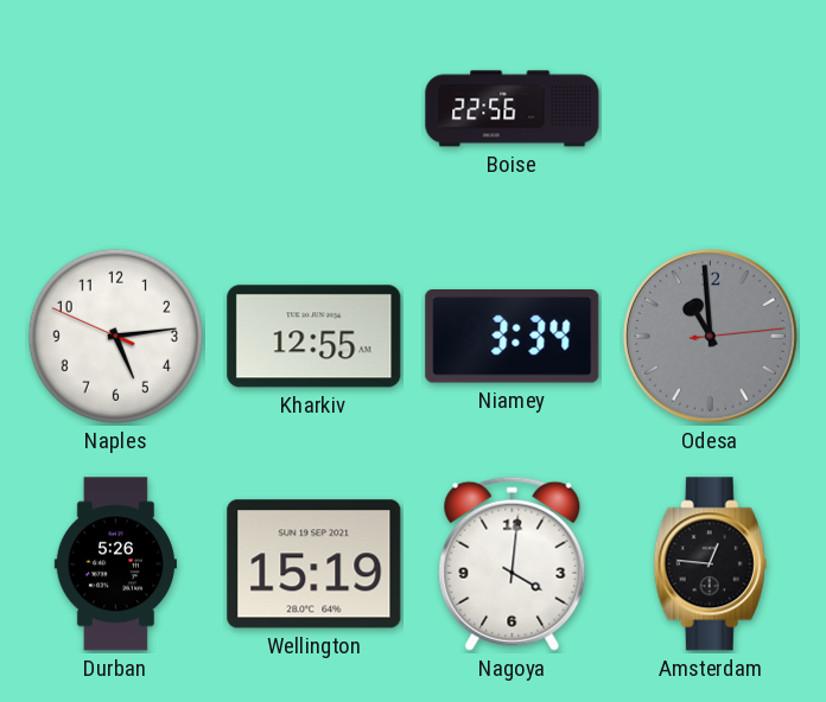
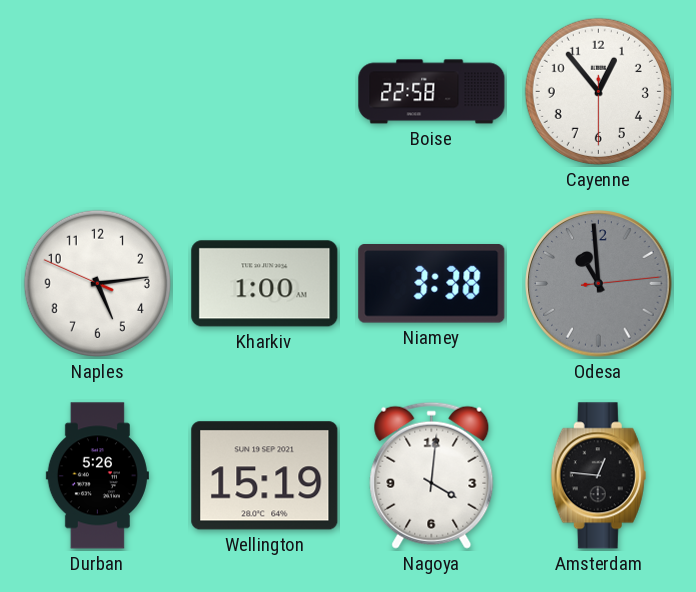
Boise: 22:56 -> 22:58
Cayenne: none -> 12:53
Kharkiv: 12:55 -> 1:00
Niamey: 3:34 -> 3:38
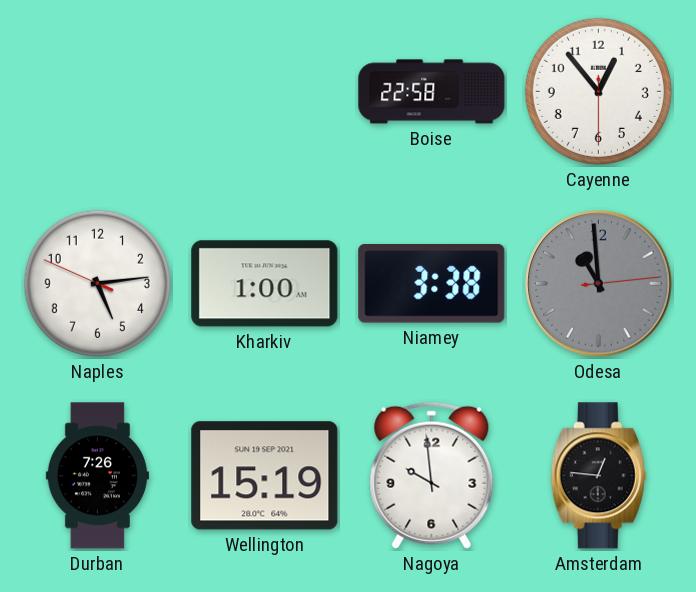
Durban: 5:26 -> 7:26
Nagoya: 4:01 -> 9:59
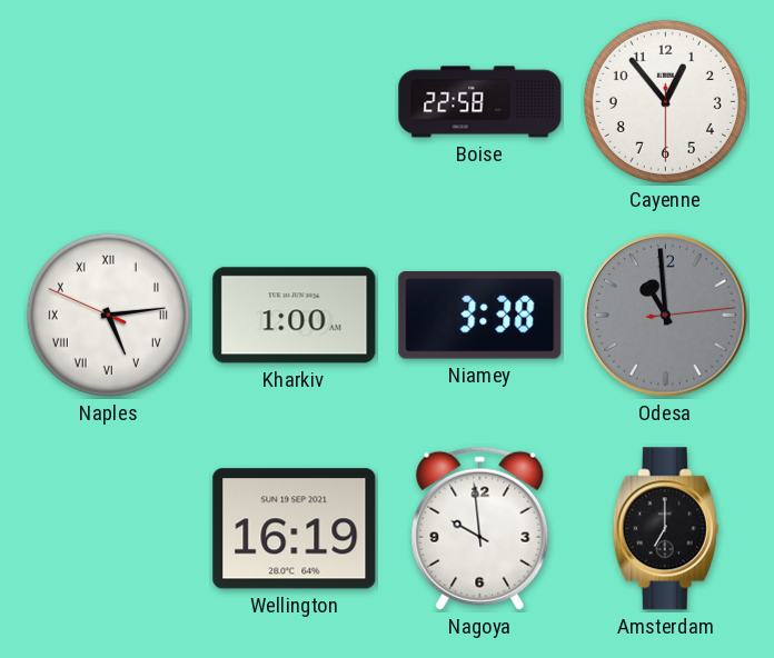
Naples numerals: Arabic -> Roman
Durban: 7:26 -> none
Wellington: 15:19 -> 16:19
Amsterdam: 12:46 -> 7:00
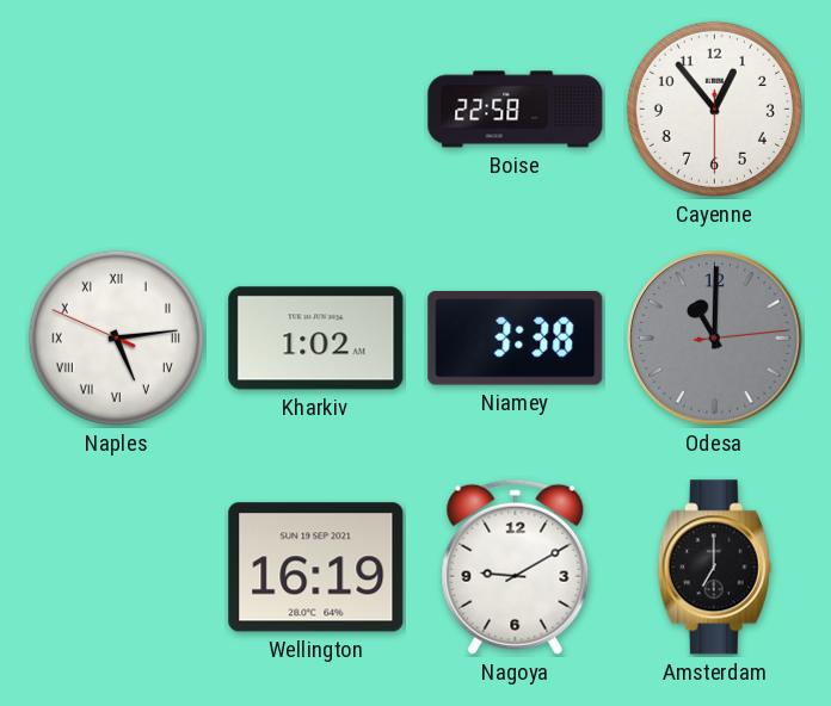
Kharkiv: 1:00 -> 1:02
Odesa: 10:59 -> 11:00
Nagoya: 9:59 -> 9:10
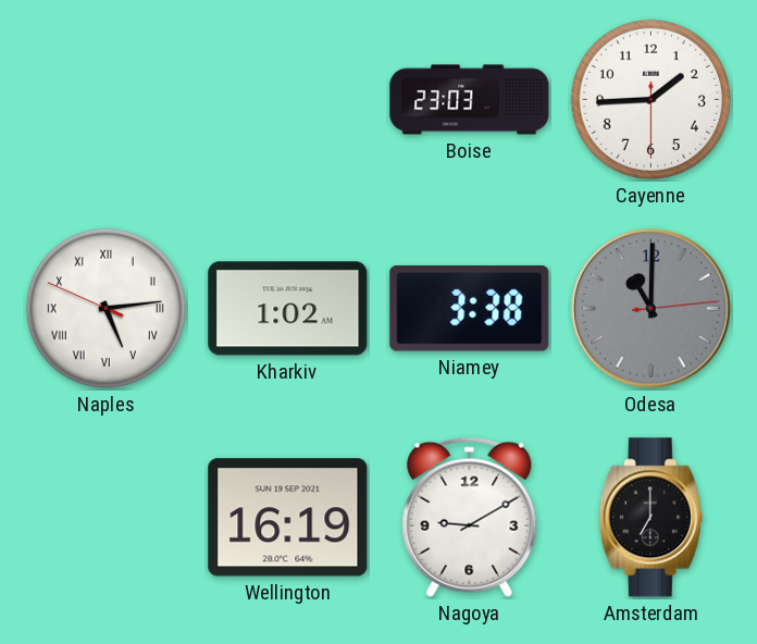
Boise: 22:58 -> 23:03
Cayenne: 12:53 -> 1:44
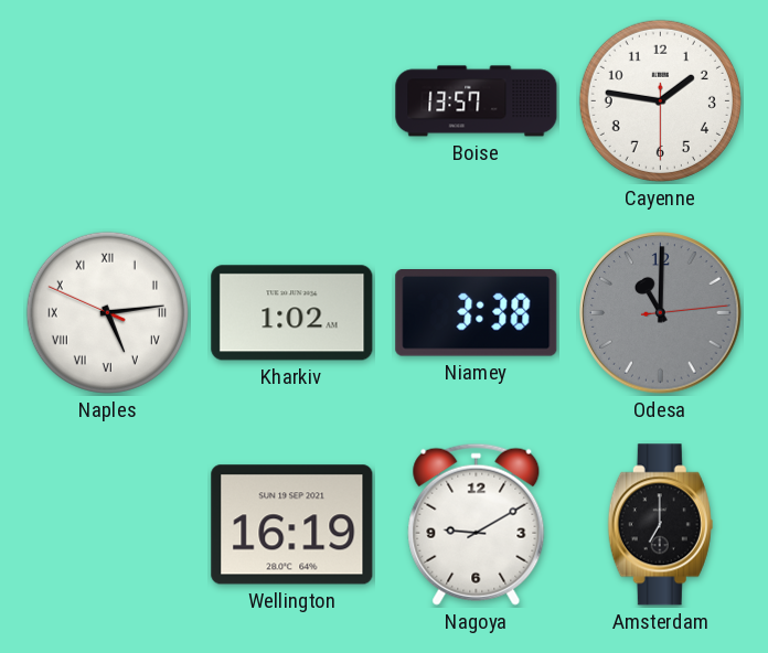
Boise: 23:03 -> 13:57
Cayenne: 1:44 -> 1:46
